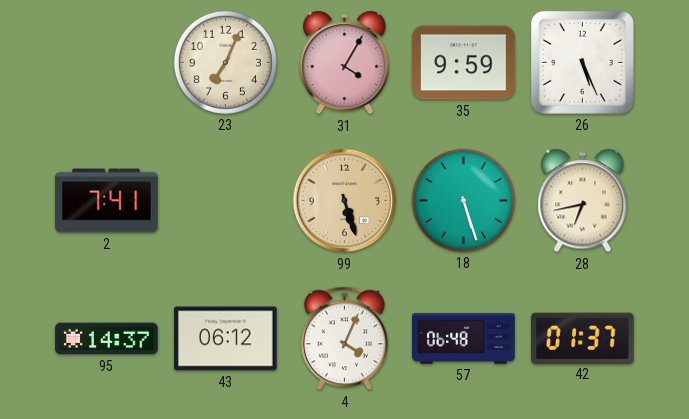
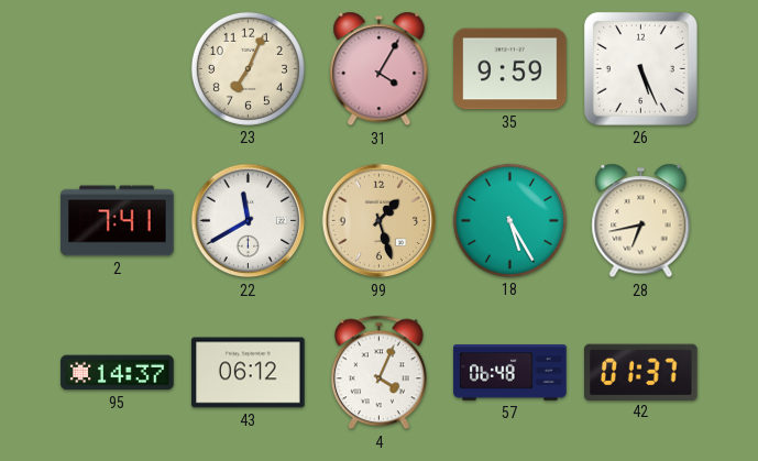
22: none -> 11:40
99: 5:27 -> 1:27
18: 5:27 -> 5:25
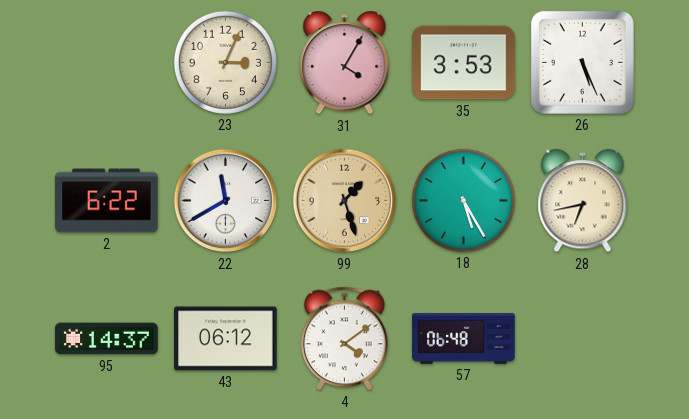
23: 7:04 -> 3:04
35: 9:59 -> 3:53
2: 7:41 -> 6:22
4: 4:04 -> 4:09
42: 01:37 -> none
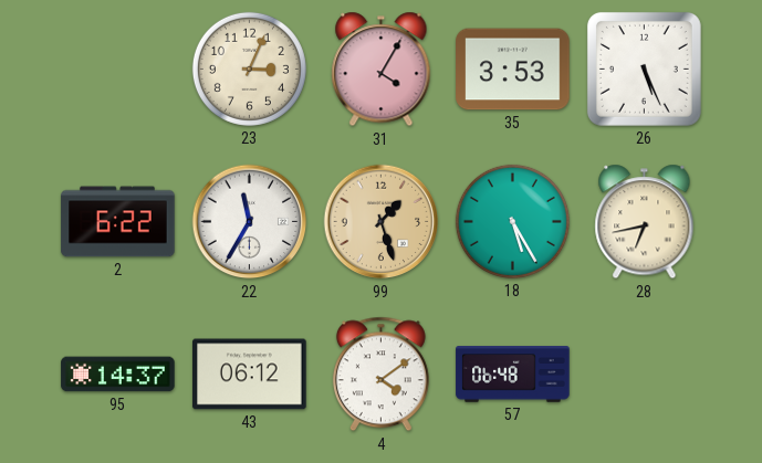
22: 11:40 -> 11:35
